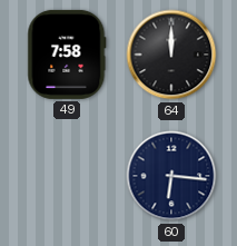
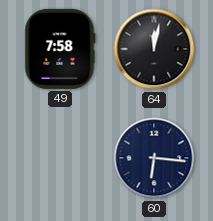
64: 12:00 -> 12:02
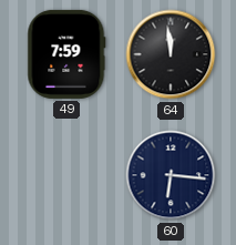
49: 7:58 -> 7:59
64: 12:02 -> 11:59
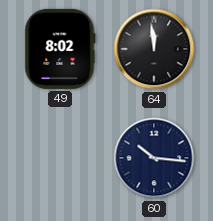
49: 7:59 -> 8:02
60: 6:16 -> 10:16
